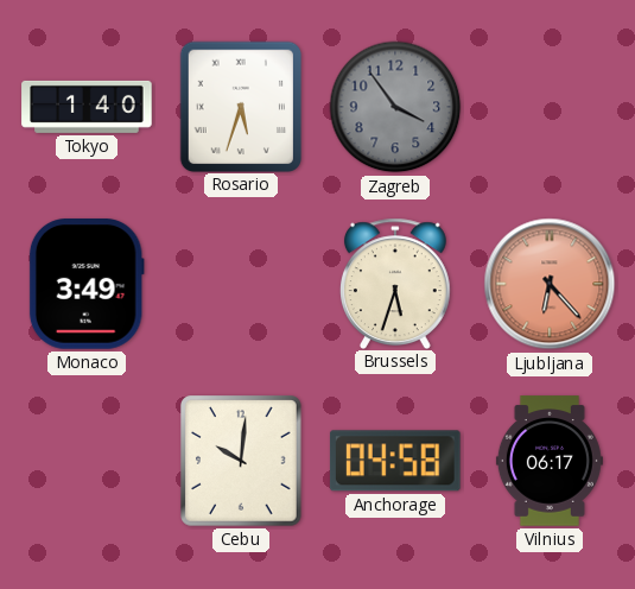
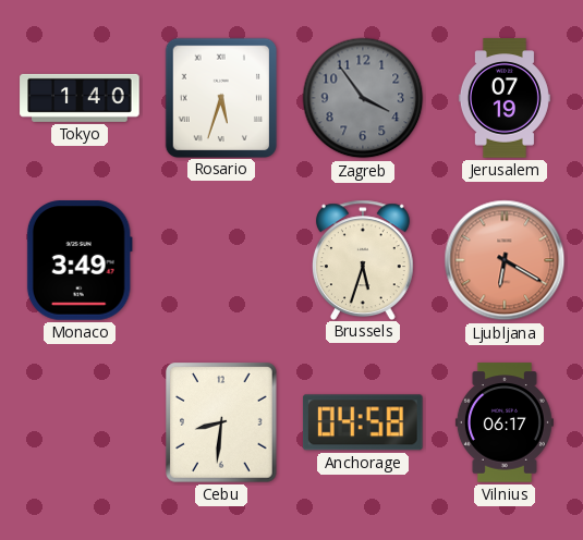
Jerusalem: none -> 07:19
Ljubljana: 6:23 -> 6:20
Cebu: 10:01 -> 8:31
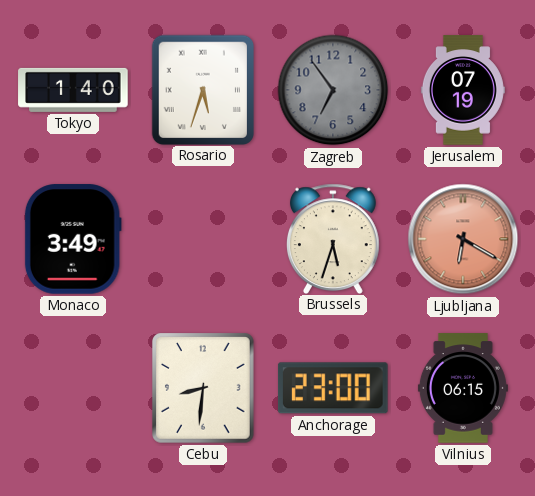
Zagreb: 3:54 -> 6:54
Anchorage: 04:58 -> 23:00
Vilnius: 06:17 -> 06:15
